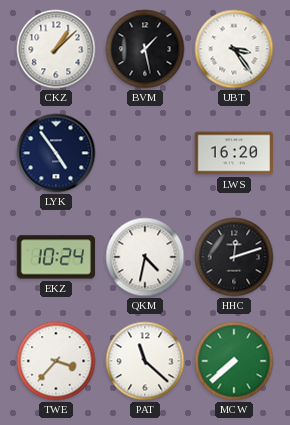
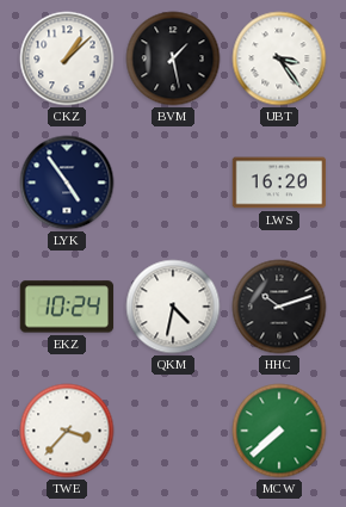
HHC: 12:12 -> 10:12
PAT: 11:22 -> none
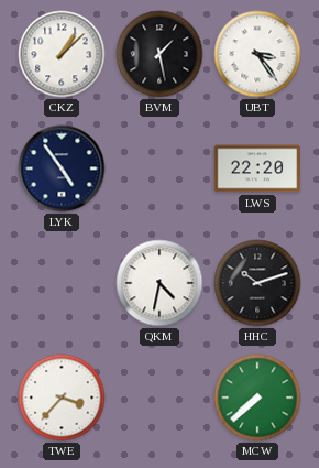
LWS: 16:20 -> 22:20
EKZ: 10:24 -> none
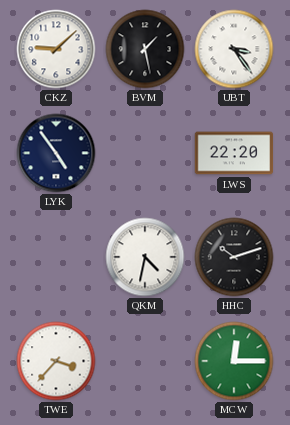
CKZ: 1:08 -> 9:08
MCW: 7:38 -> 12:15
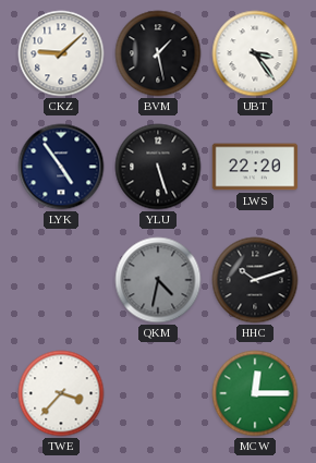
YLU: none -> 5:27
QKM dial: white -> grey
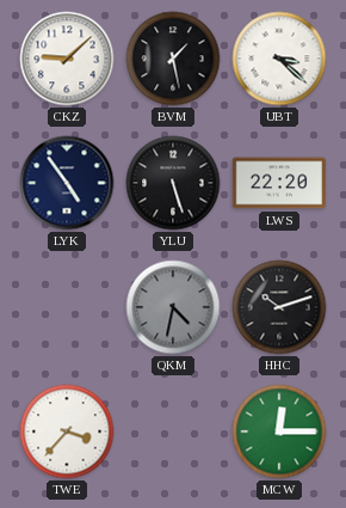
UBT: 3:24 -> 3:22
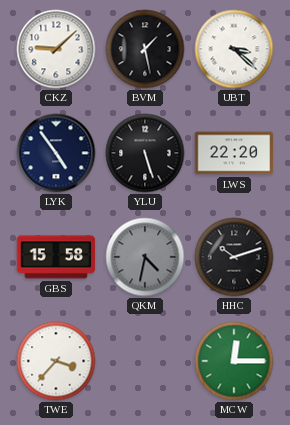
GBS: none -> 15:58
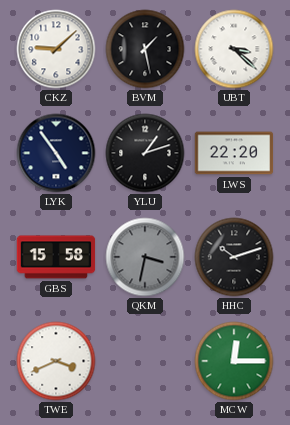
YLU: 5:27 -> 1:12
QKM: 4:32 -> 3:32
TWE: 3:37 -> 3:41
